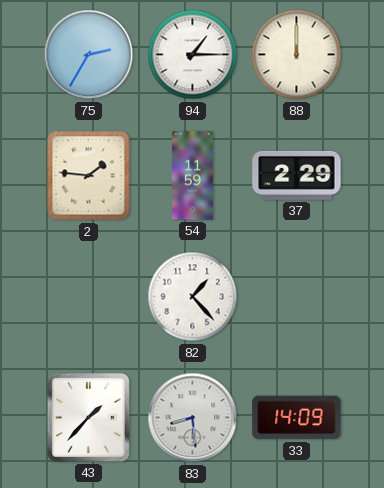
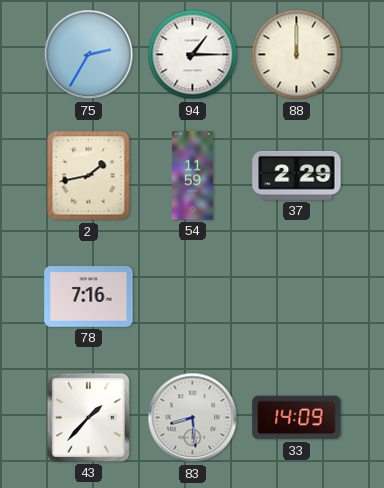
2: 1:46 -> 1:43
78: none -> 7:16
82: 1:23 -> none
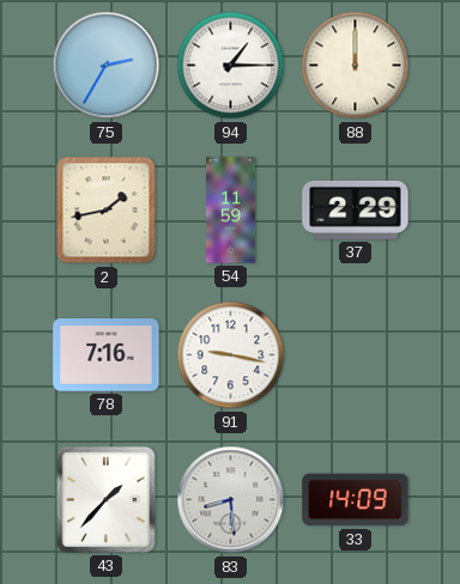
91: none -> 9:17
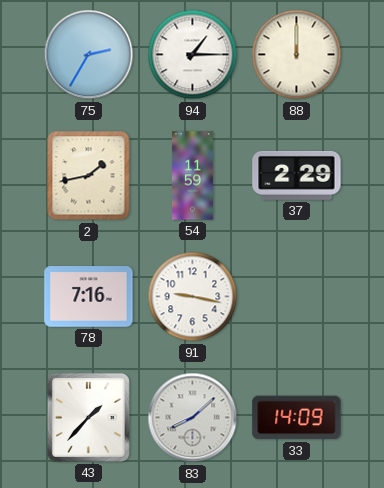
83: 8:29 -> 8:08
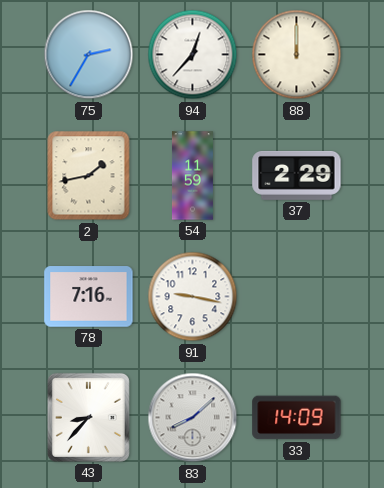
94: 1:15 -> 12:37
43: 1:37 -> 8:37
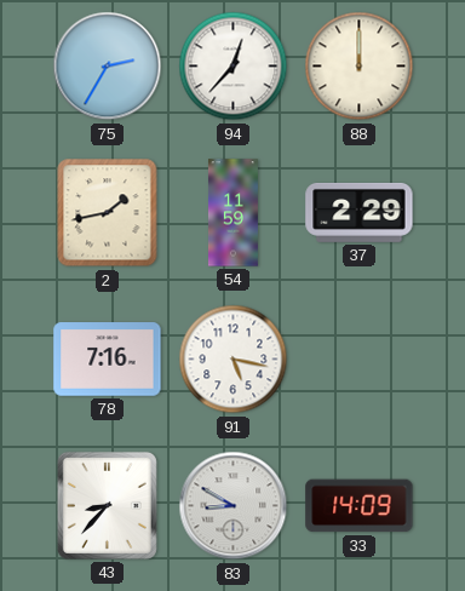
91: 9:17 -> 5:17
83: 8:08 -> 8:50
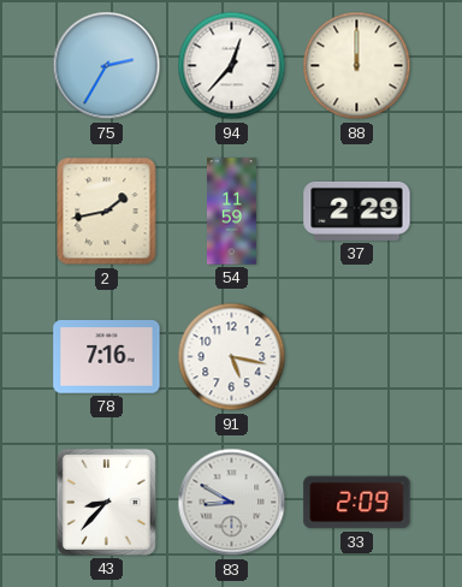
33: 14:09 -> 2:09
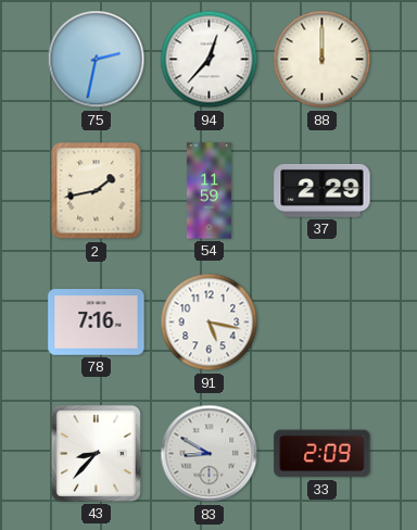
75: 2:35 -> 2:32
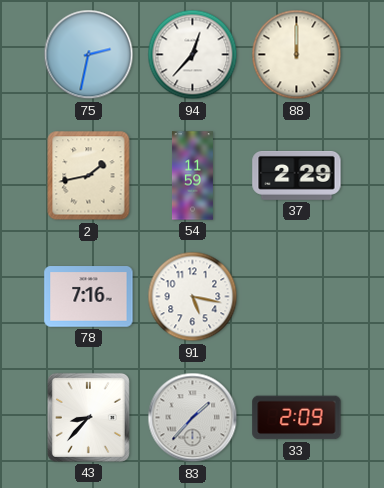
83: 8:50 -> 1:37
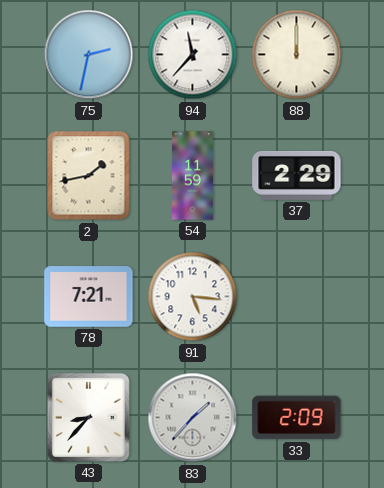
94: 12:37 -> 11:37
78: 7:16 -> 7:21
91: 5:17 -> 5:16
